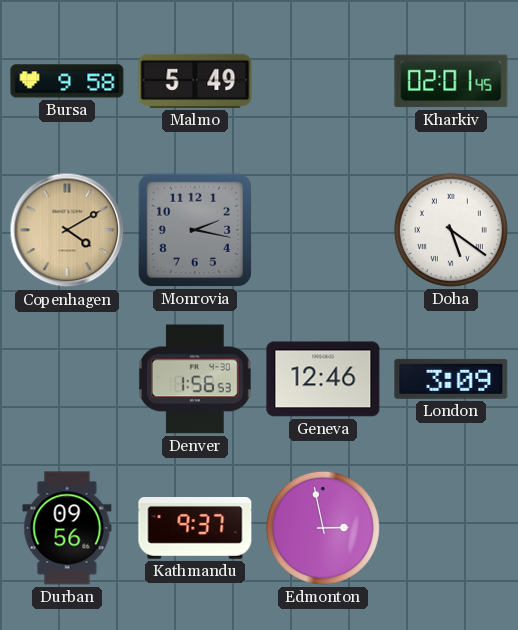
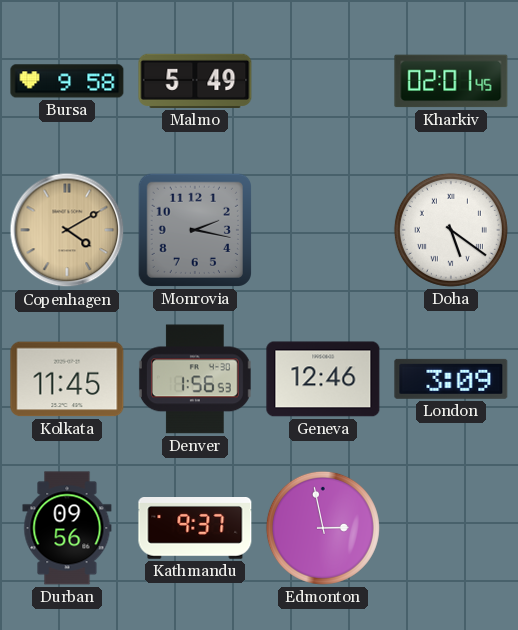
Kolkata: none -> 11:45
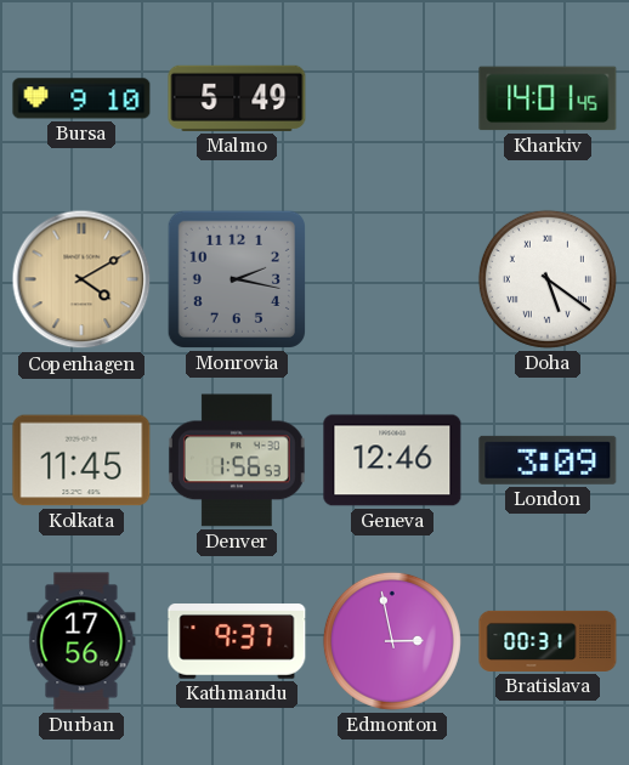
Bursa: 9:58 -> 9:10
Kharkiv: 02:01 -> 14:01
Durban: 09:56 -> 17:56
Bratislava: none -> 00:31
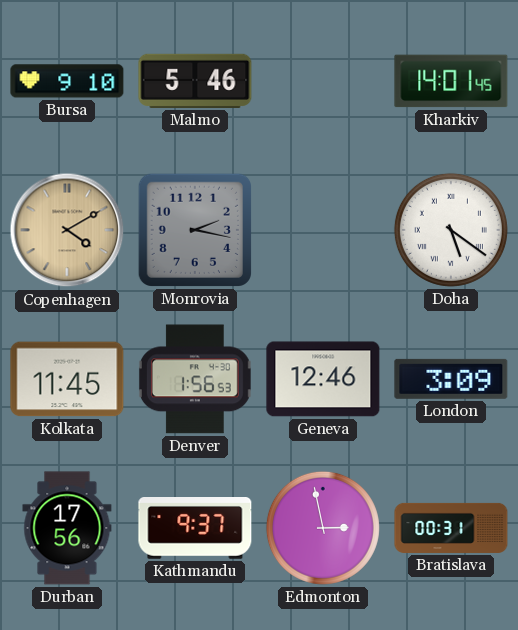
Malmo: 5:49 -> 5:46
